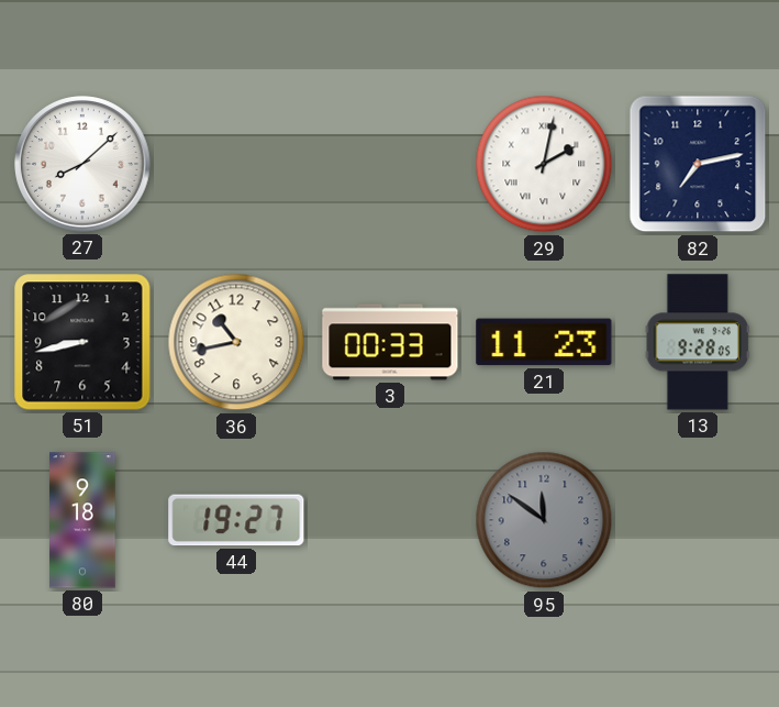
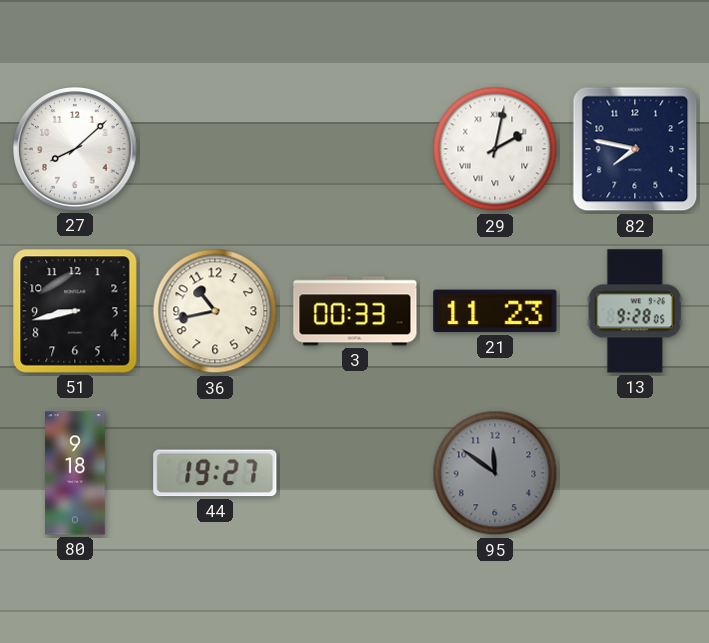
82: 7:13 -> 7:47
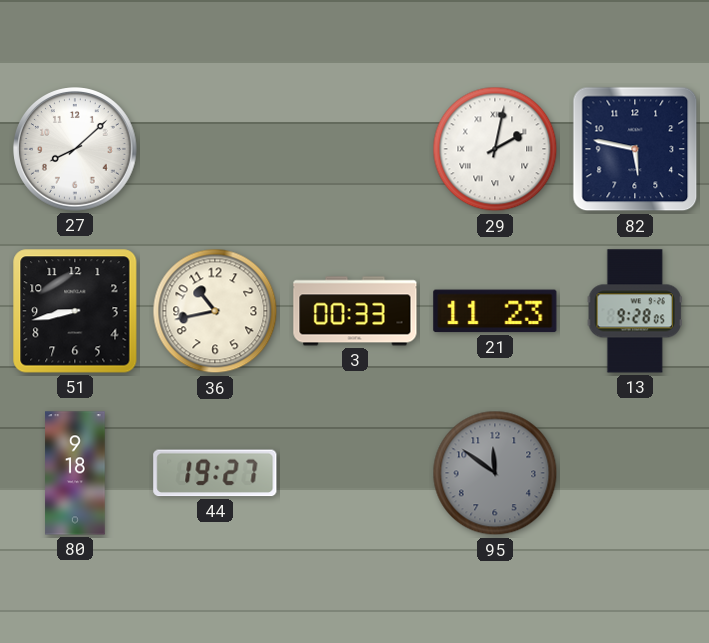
82: 7:47 -> 5:47
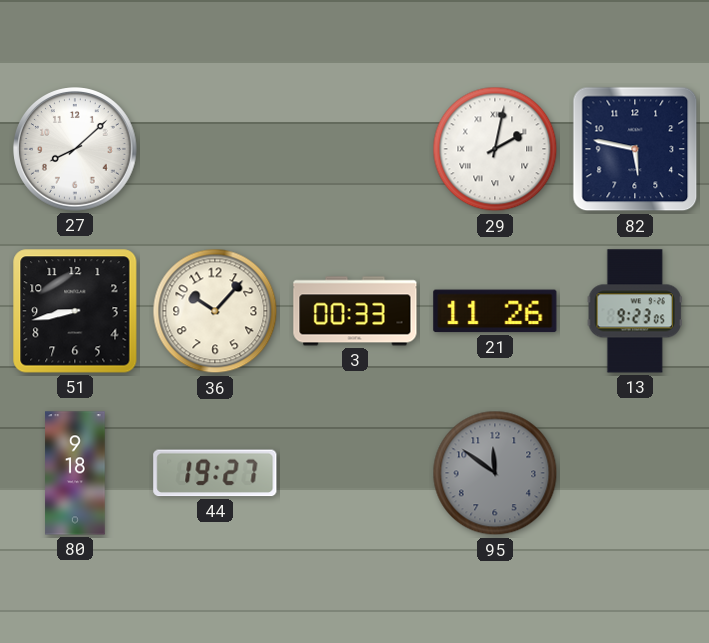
36: 10:43 -> 10:07
21: 11:23 -> 11:26
13: 9:28 -> 9:23
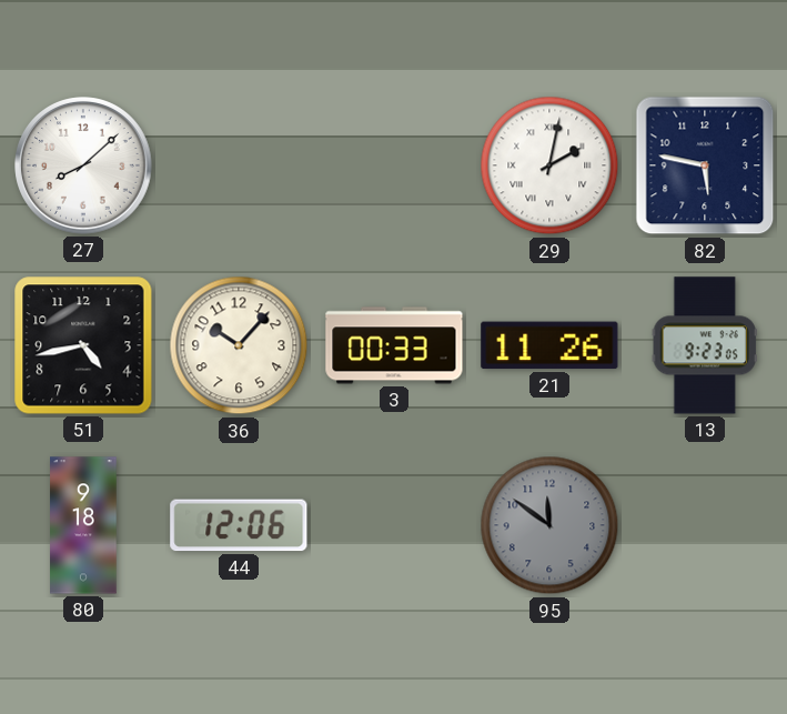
51: 8:43 -> 4:43
44: 19:27 -> 12:06
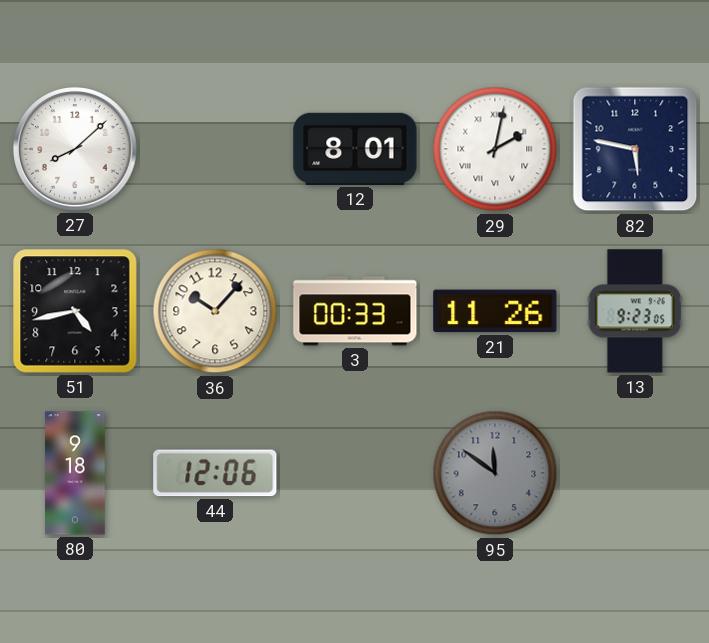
12: none -> 8:01
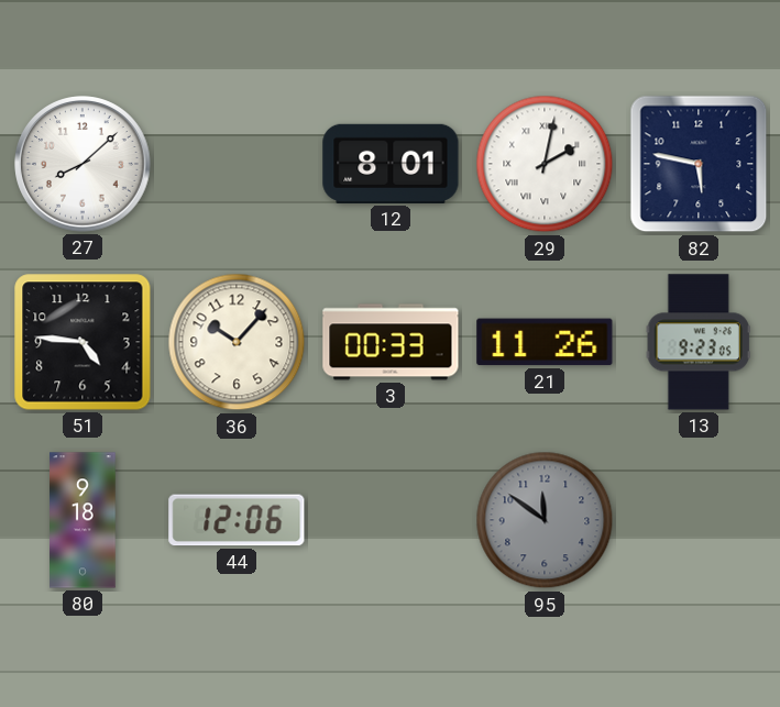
51: 4:43 -> 4:46
